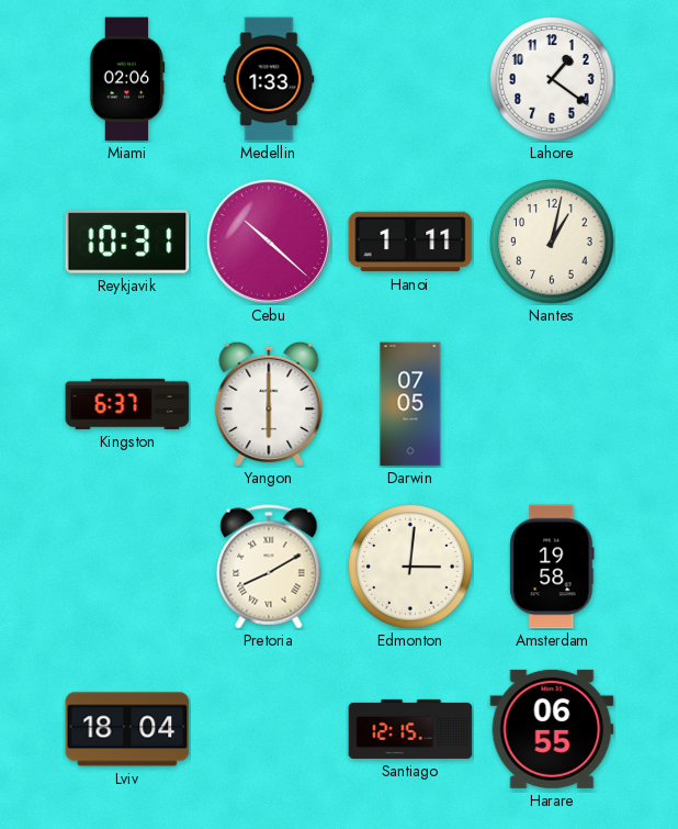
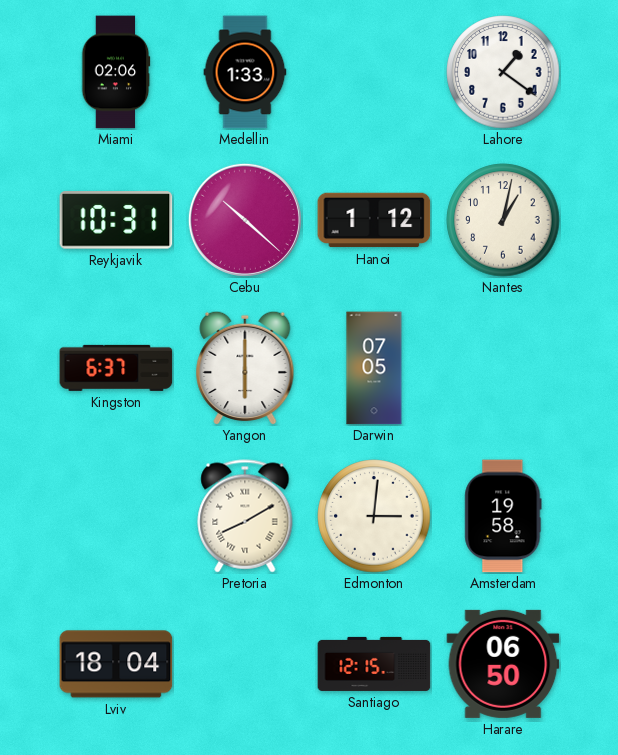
Hanoi: 1:11 -> 1:12
Harare: 06:55 -> 06:50
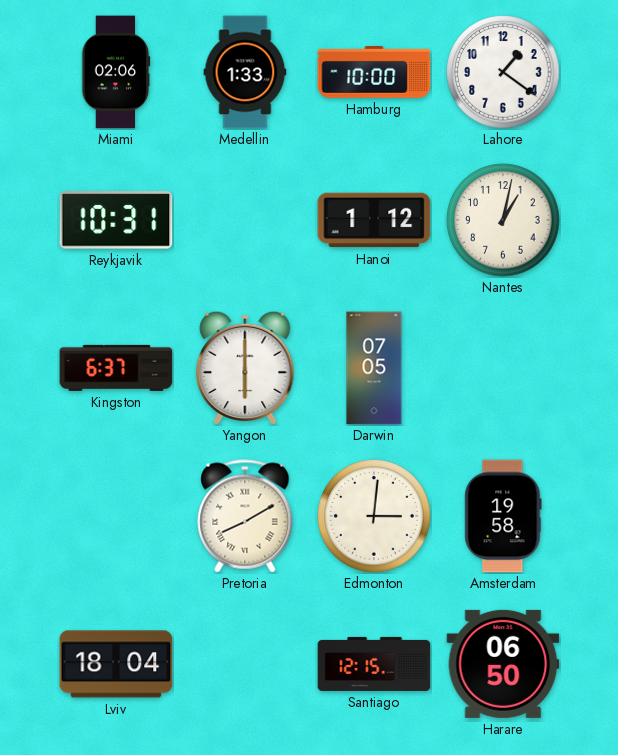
Hamburg: none -> 10:00
Cebu: 10:22 -> none
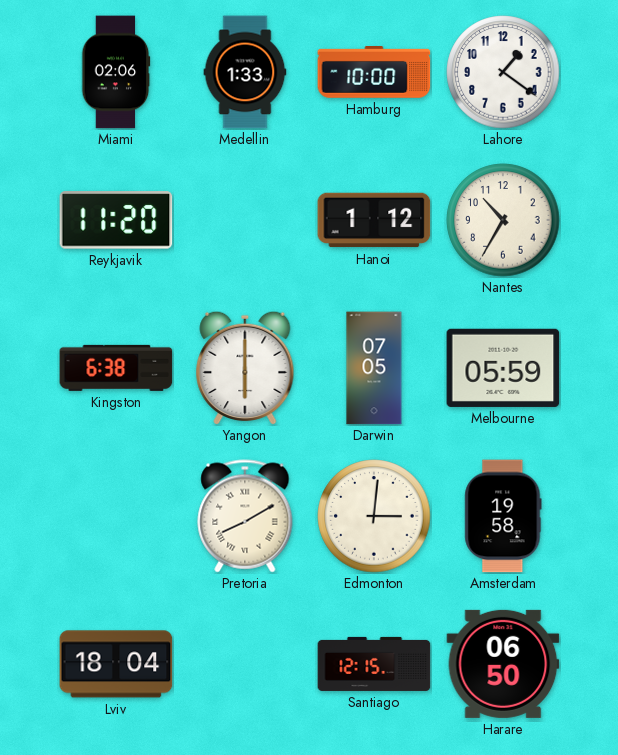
Reykjavik: 10:31 -> 11:20
Nantes: 1:02 -> 10:35
Kingston: 6:37 -> 6:38
Melbourne: none -> 05:59
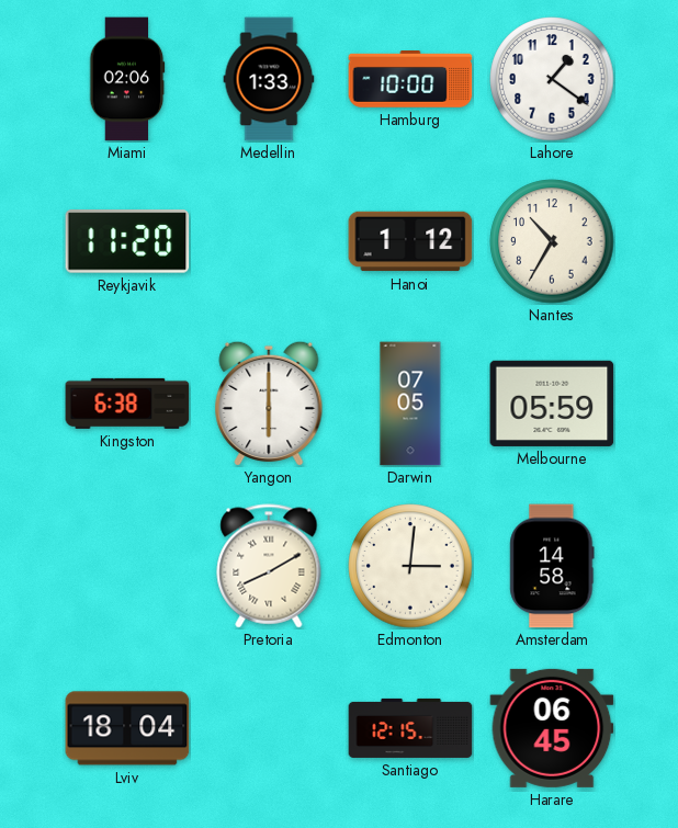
Amsterdam: 19:58 -> 14:58
Harare: 06:50 -> 06:45
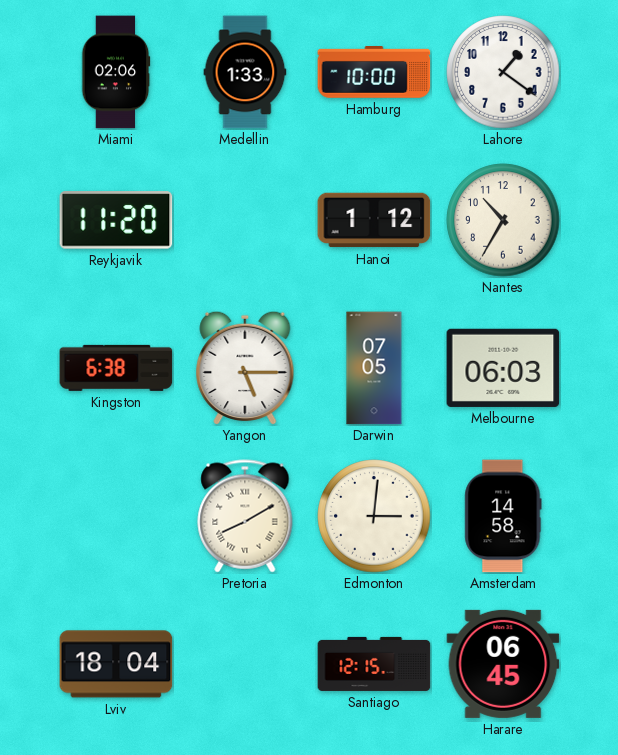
Yangon: 6:00 -> 5:15
Melbourne: 05:59 -> 06:03
